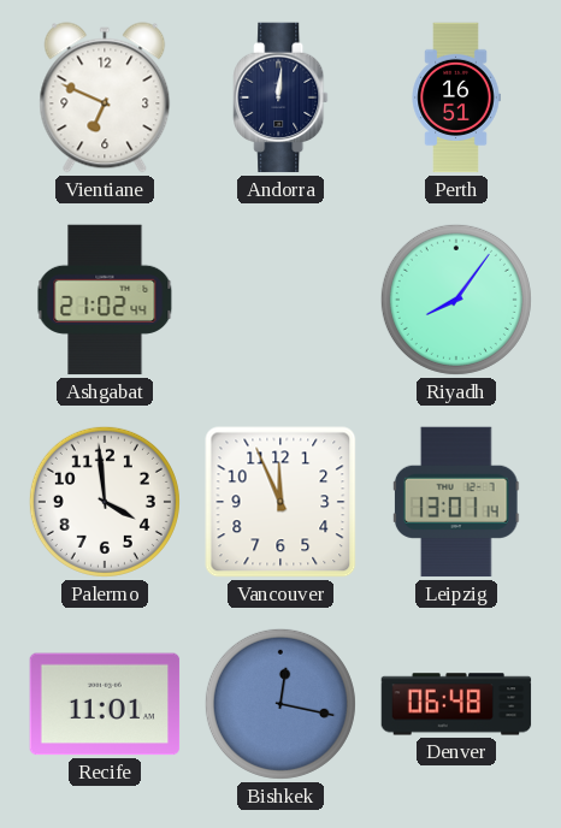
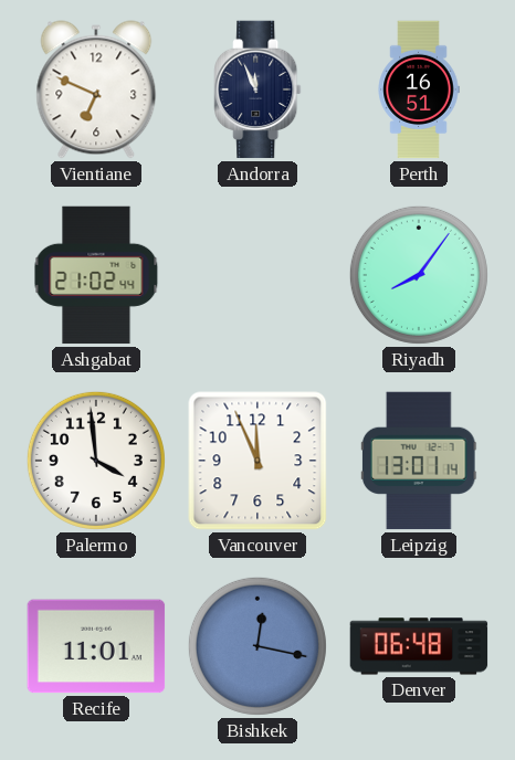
Andorra: 12:01 -> 11:56
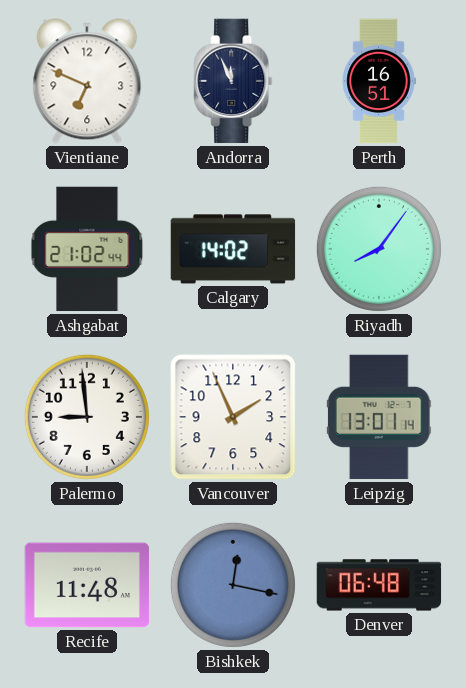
Calgary: none -> 14:02
Palermo: 3:59 -> 8:59
Vancouver: 11:56 -> 1:56
Recife: 11:01 -> 11:48
